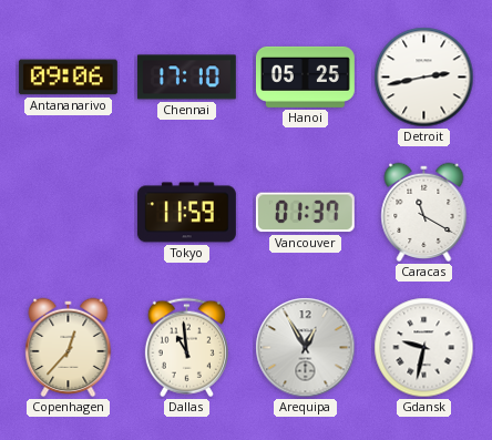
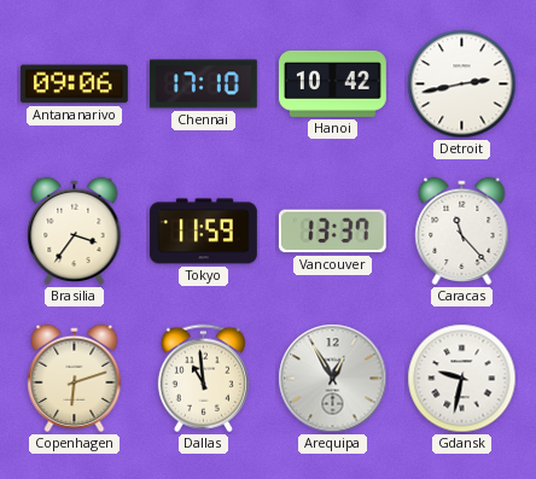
Hanoi: 05:25 -> 10:42
Brasilia: none -> 3:36
Vancouver: 01:37 -> 13:37
Caracas: 11:20 -> 11:23
Copenhagen: 12:37 -> 6:12
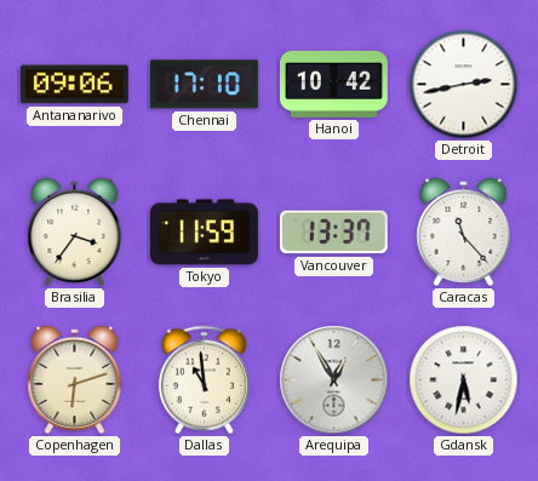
Gdansk: 9:32 -> 5:32
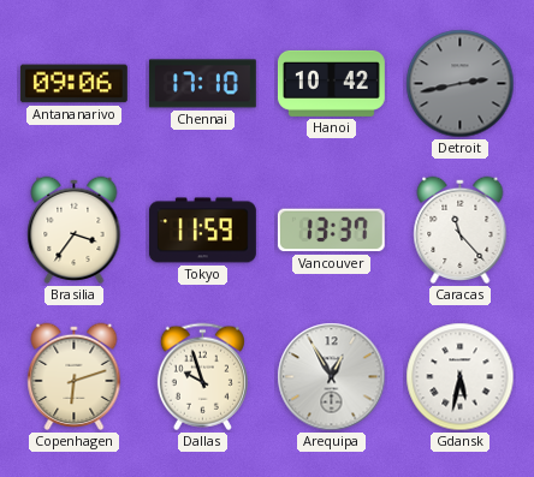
Detroit dial: white -> grey
Dallas: 10:59 -> 9:57
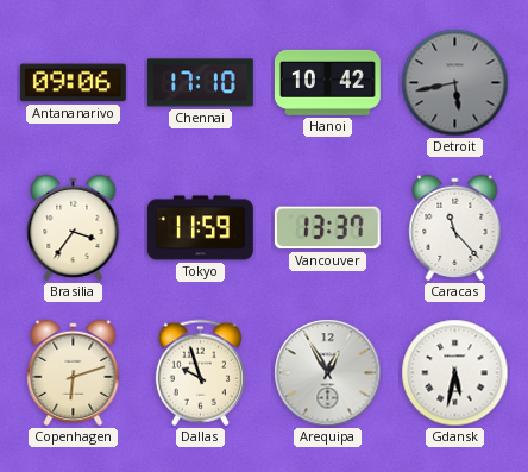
Detroit: 2:43 -> 5:43
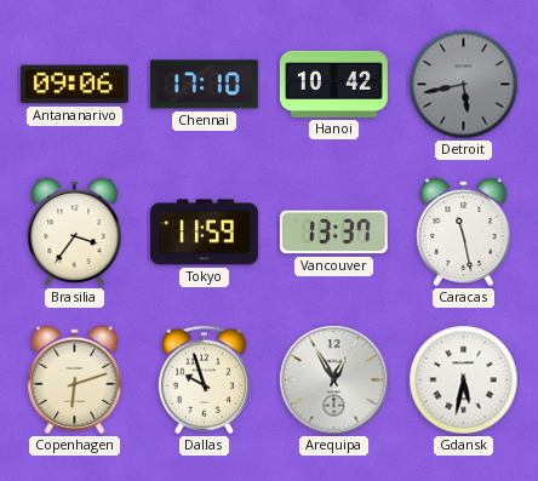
Caracas: 11:23 -> 11:28
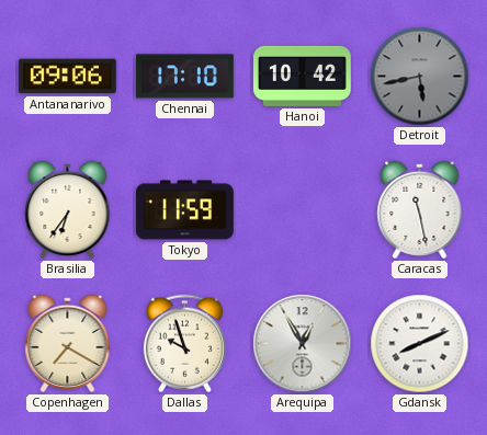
Brasilia: 3:36 -> 6:36
Vancouver: 13:37 -> none
Copenhagen: 6:12 -> 7:20
Gdansk: 5:32 -> 8:11
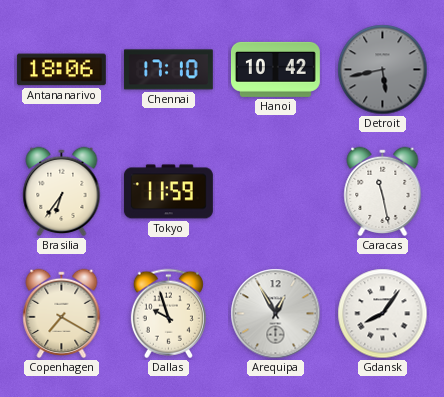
Antananarivo: 09:06 -> 18:06
Gdansk: 8:11 -> 8:06
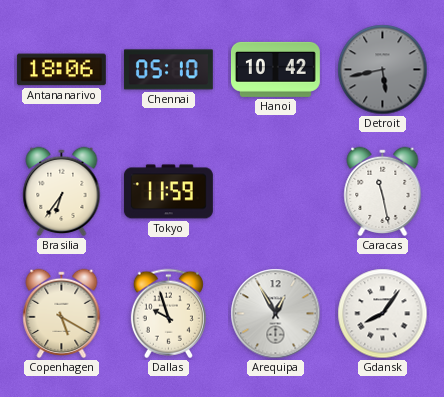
Chennai: 17:10 -> 05:10
Copenhagen: 7:20 -> 5:20
